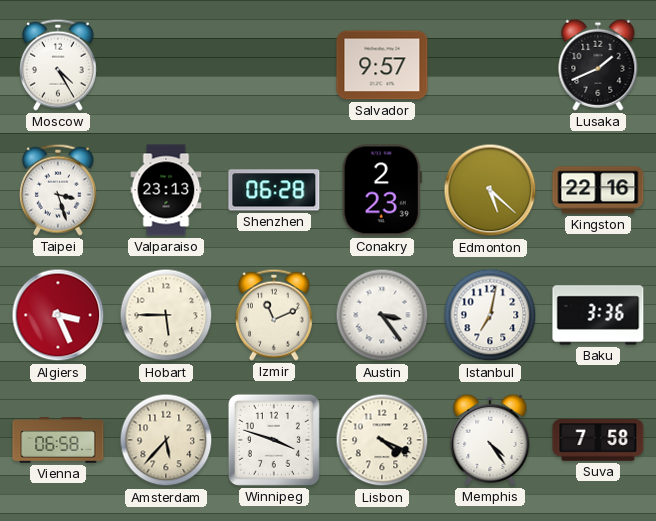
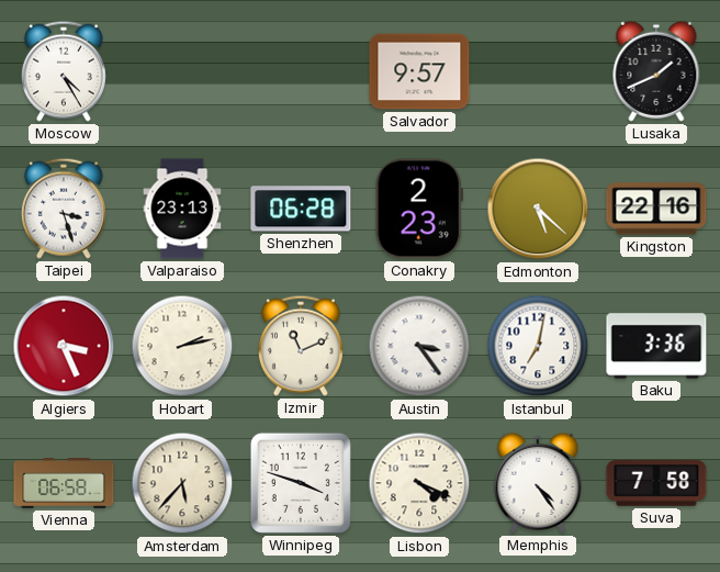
Hobart: 5:45 -> 2:13
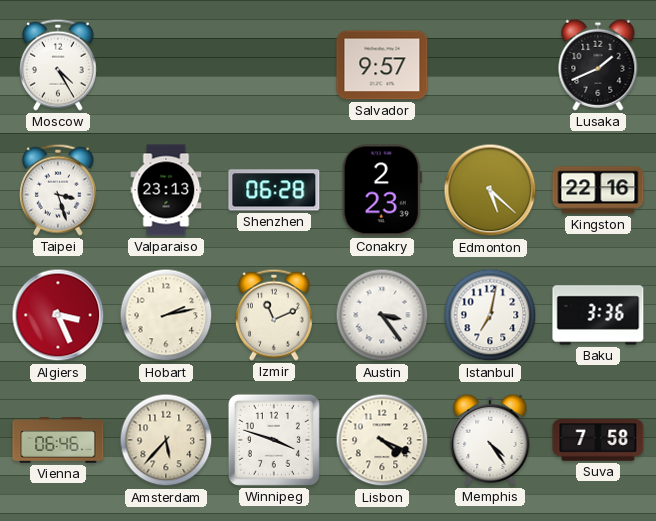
Vienna: 06:58 -> 06:46
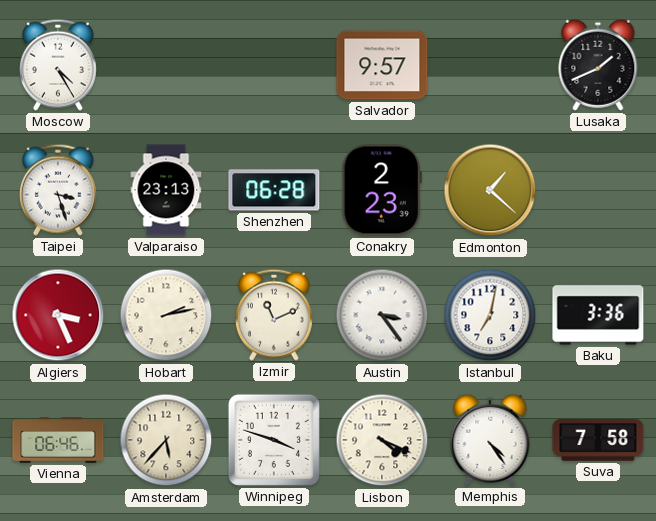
Edmonton: 5:22 -> 1:22
Kingston: 22:16 -> none
